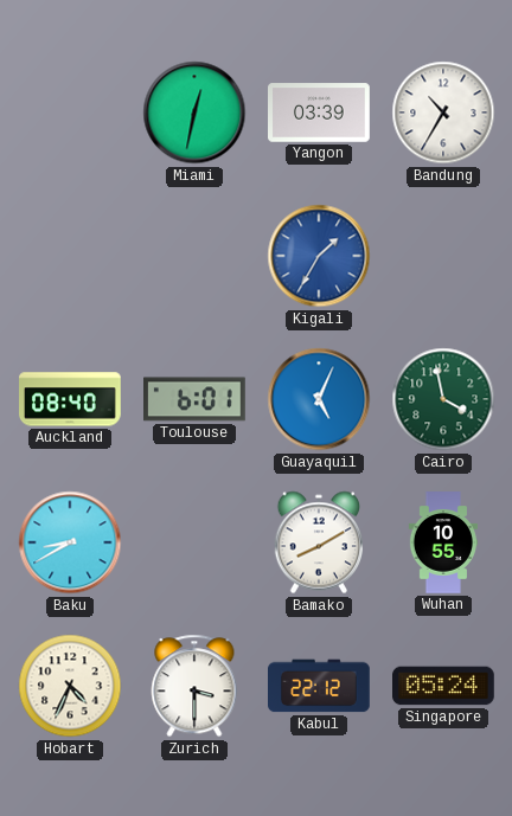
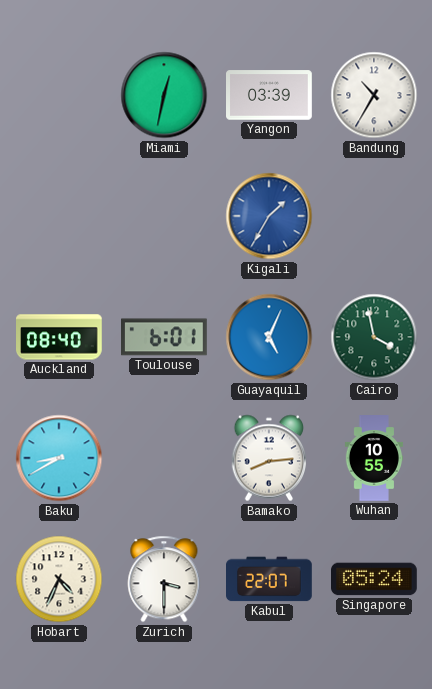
Bamako: 8:10 -> 8:14
Kabul: 22:12 -> 22:07
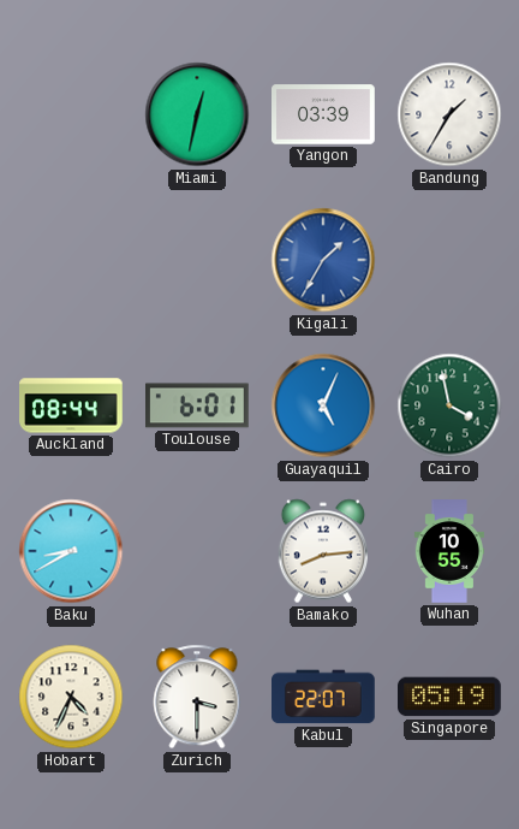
Bandung: 10:35 -> 1:35
Auckland: 08:40 -> 08:44
Singapore: 05:24 -> 05:19
